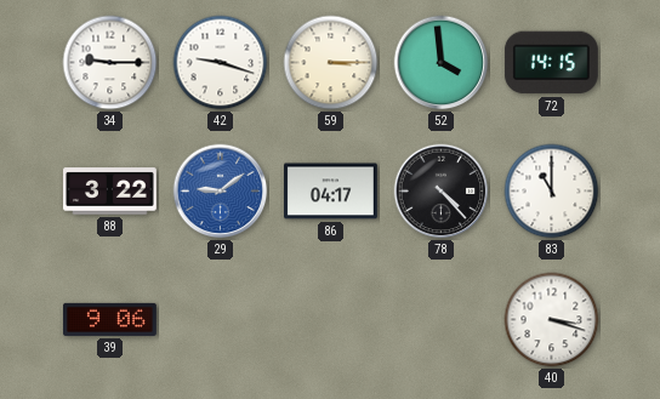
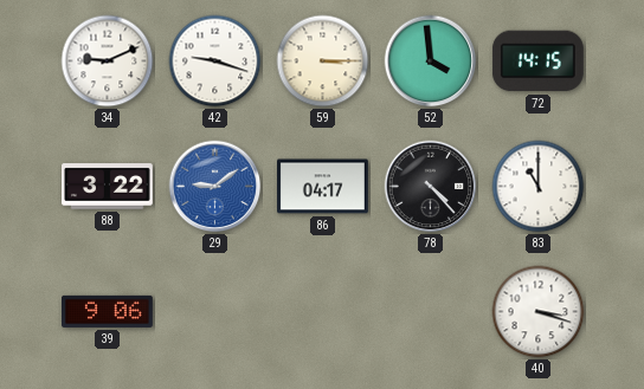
34: 9:15 -> 9:11
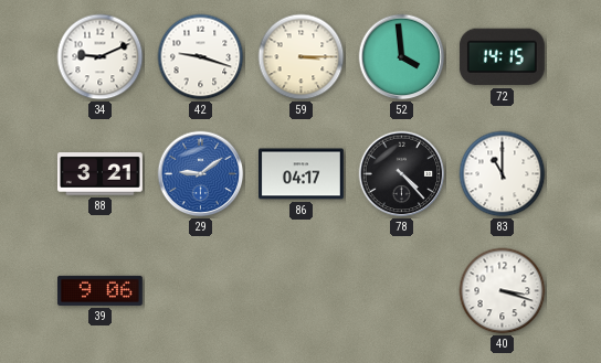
88: 3:22 -> 3:21
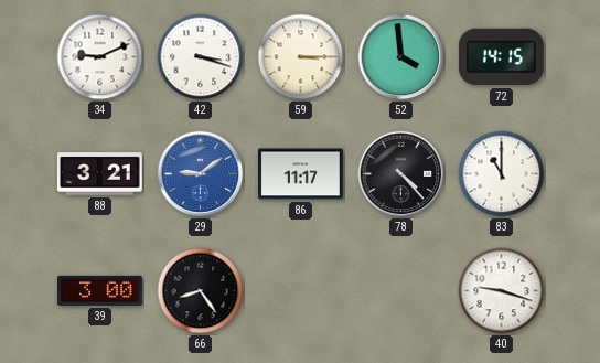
42: 9:18 -> 3:18
86: 04:17 -> 11:17
39: 9:06 -> 3:00
66: none -> 8:24
40: 3:18 -> 9:18
